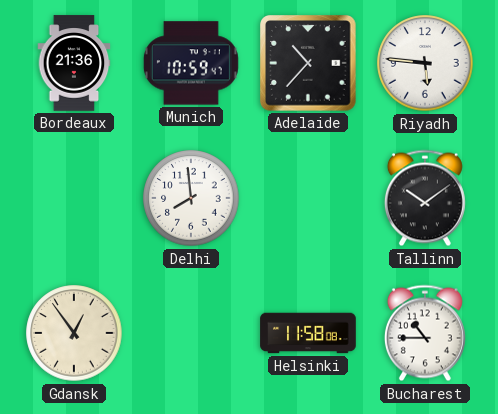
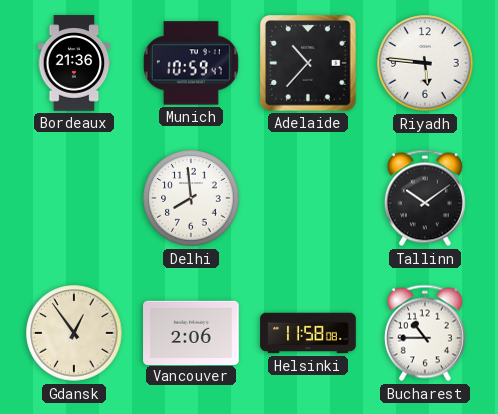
Vancouver: none -> 2:06
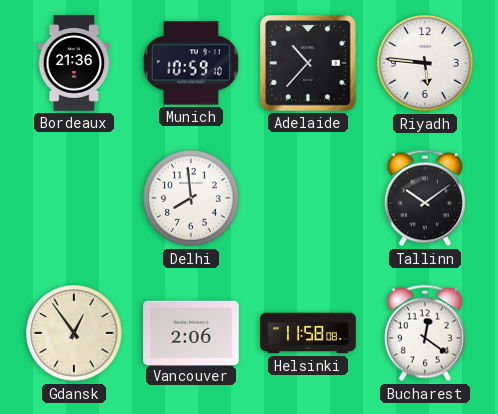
Munich: 10:59:47 -> 10:59:10
Bucharest: 10:45 -> 12:21
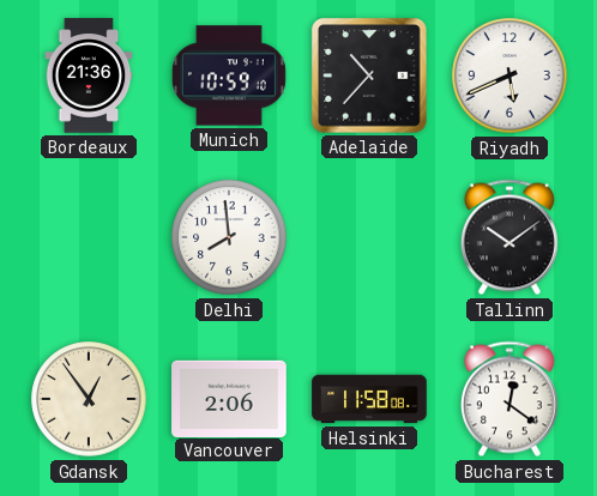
Riyadh: 5:46 -> 5:41
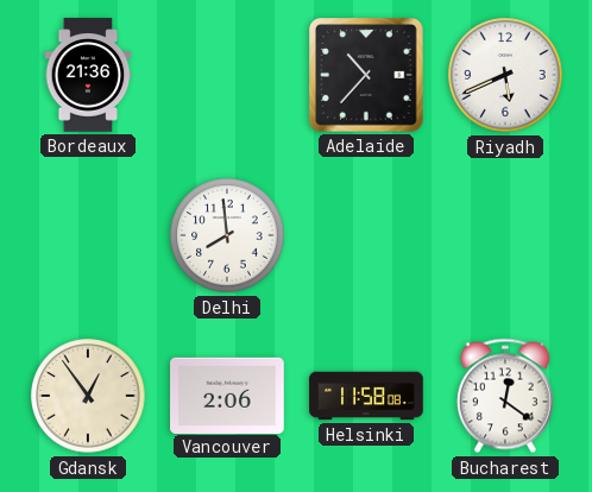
Munich: 10:59 -> none
Tallinn: 10:09 -> none
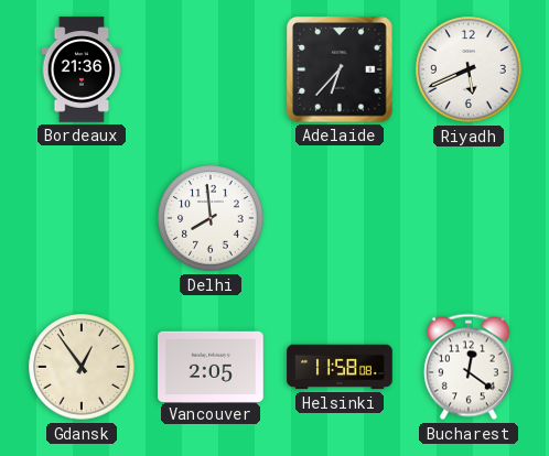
Adelaide: 10:37 -> 6:37
Vancouver: 2:06 -> 2:05
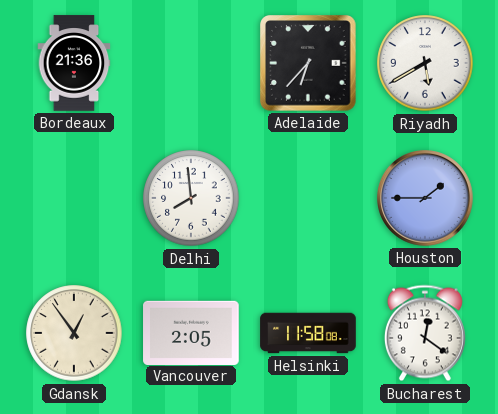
Riyadh: 5:41 -> 5:40
Houston: none -> 1:45
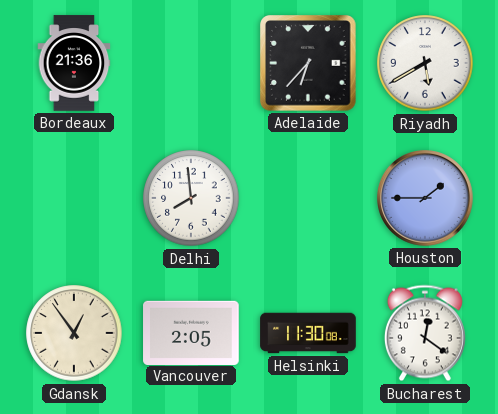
Helsinki: 11:58 -> 11:30
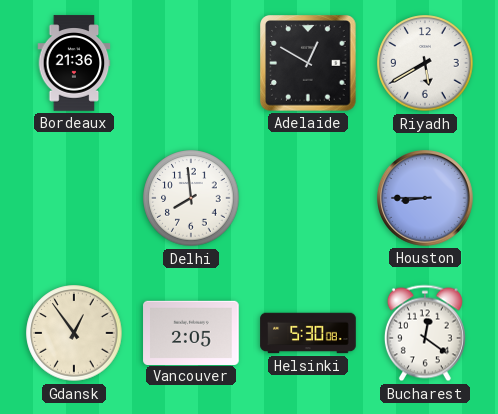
Adelaide: 6:37 -> 12:50
Houston: 1:45 -> 8:45
Helsinki: 11:30 -> 5:30
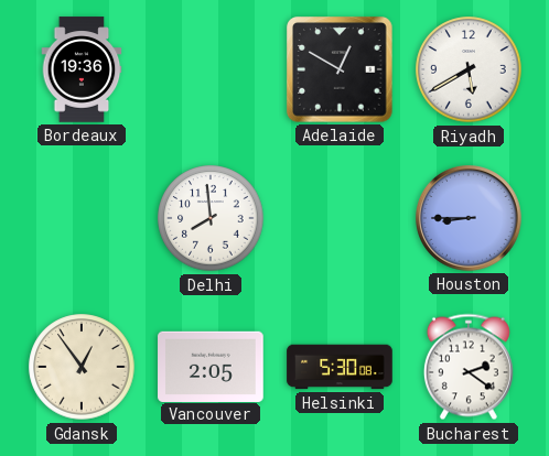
Bordeaux: 21:36 -> 19:36
Bucharest: 12:21 -> 2:21
